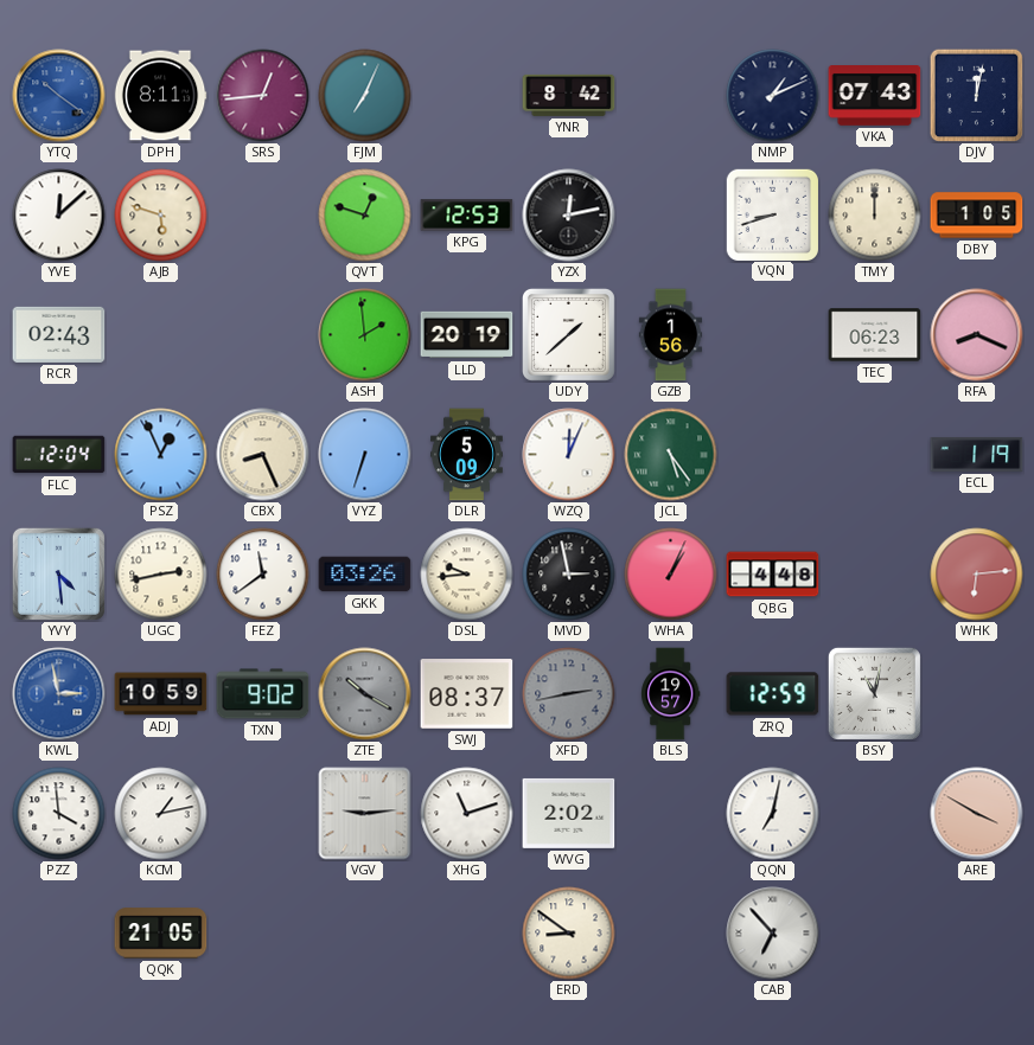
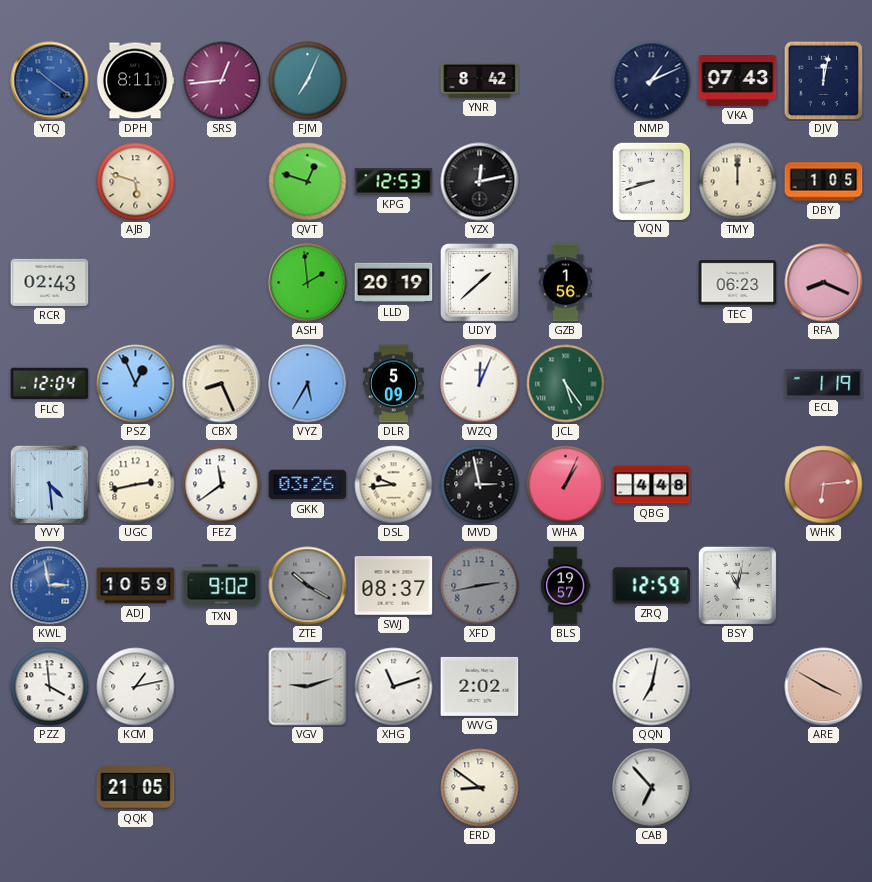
YVE: 12:08 -> none
VYZ: 6:33 -> 5:35
VGV: 9:14 -> 9:12
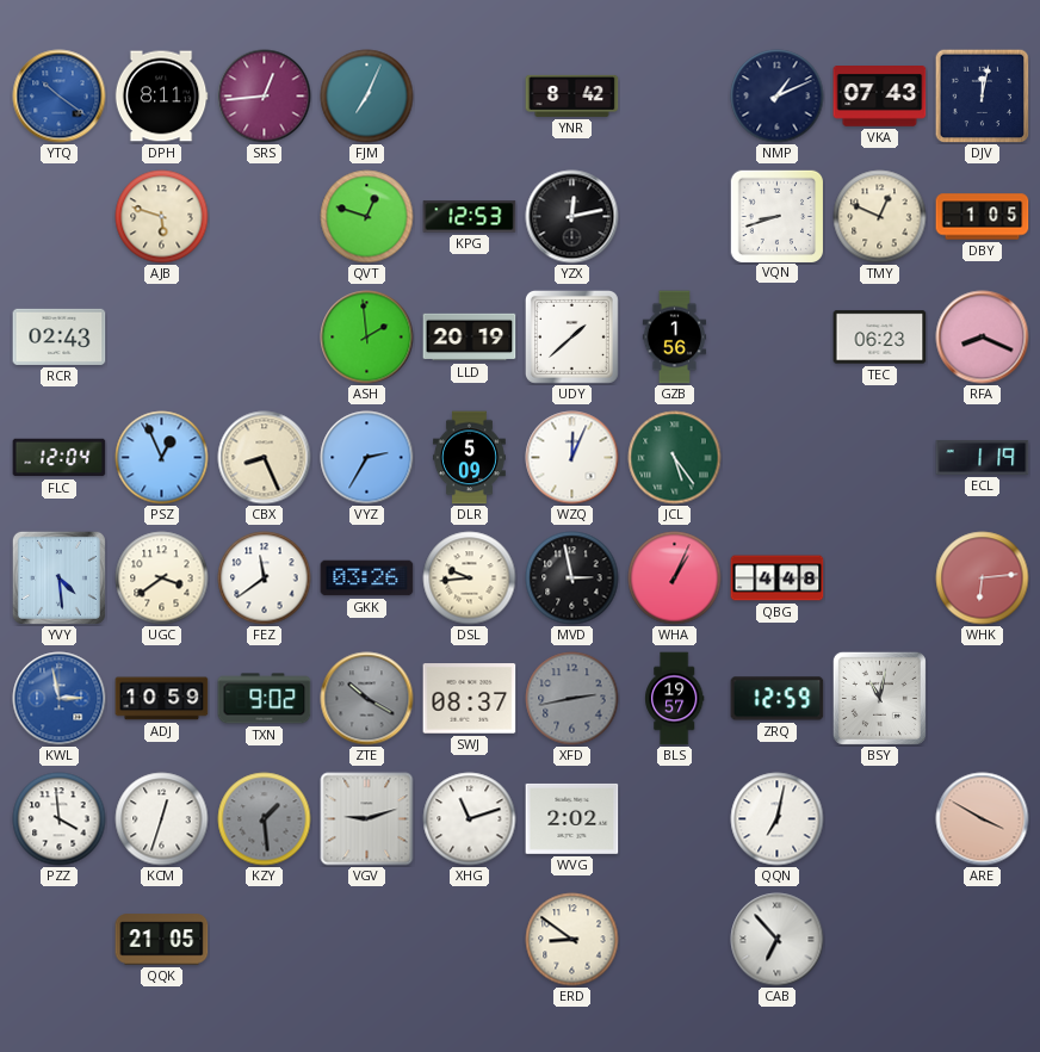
TMY: 12:00 -> 12:49
VYZ: 5:35 -> 2:35
UGC: 2:43 -> 3:39
KCM: 1:13 -> 12:33
KZY: none -> 1:29
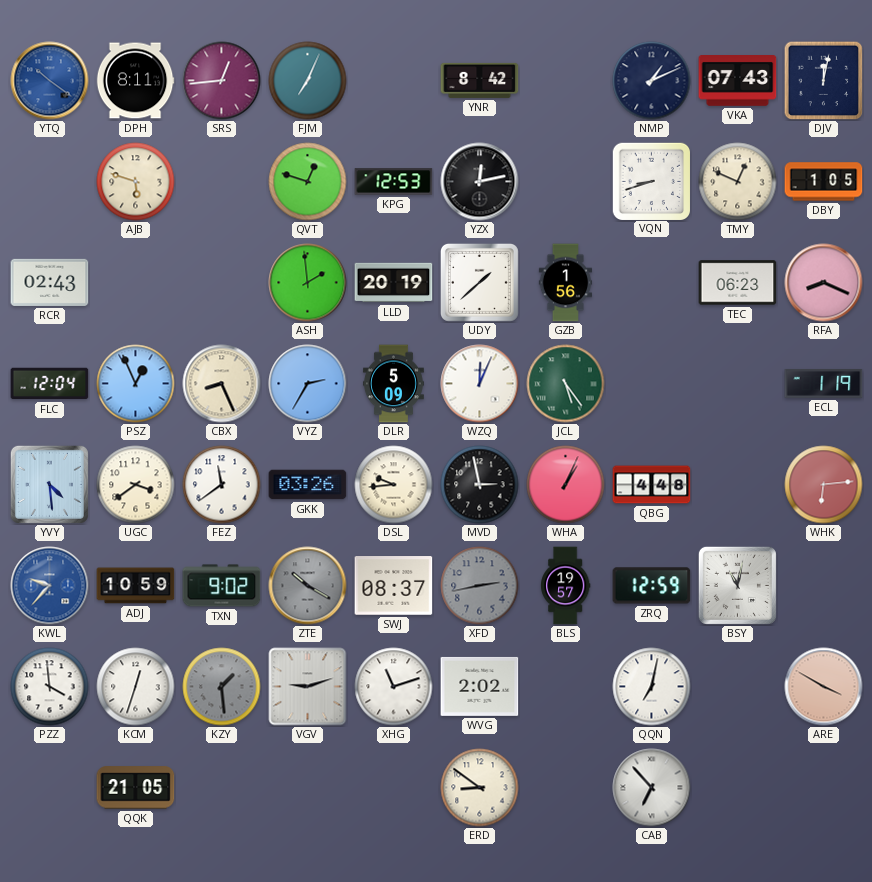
KWL: 2:58 -> 9:37
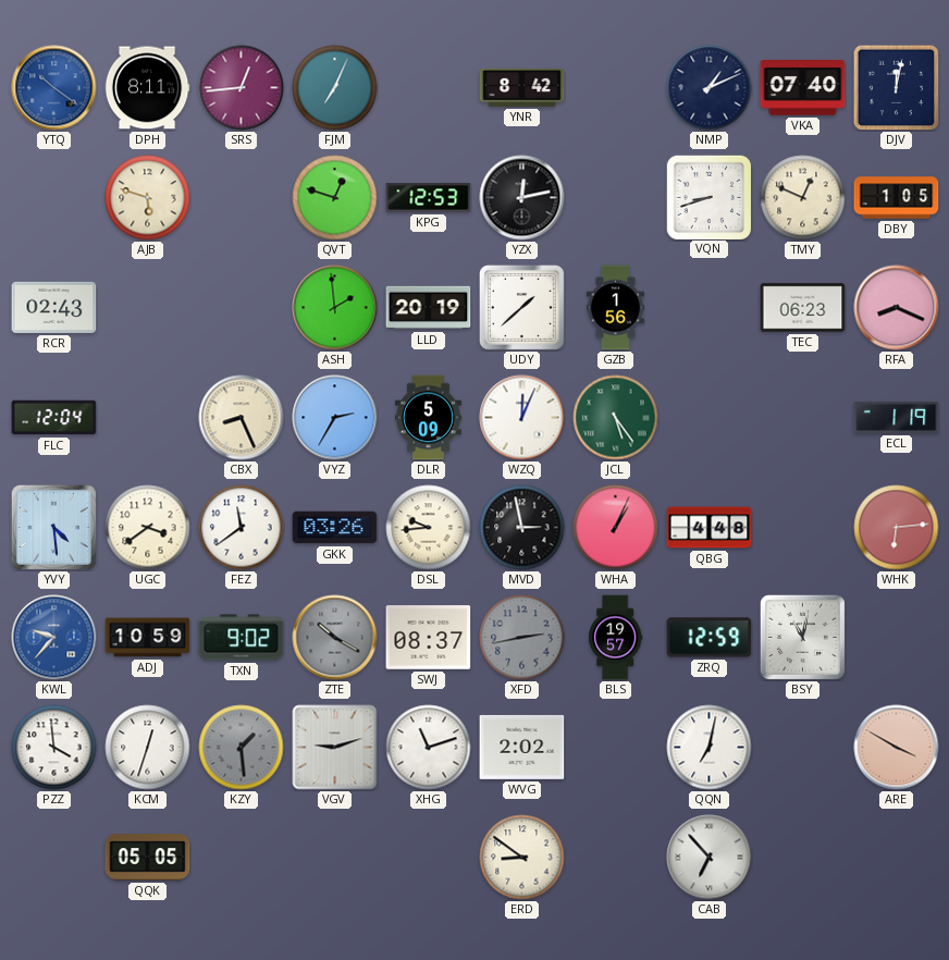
VKA: 07:43 -> 07:40
PSZ: 12:56 -> none
QQK: 21:05 -> 05:05
